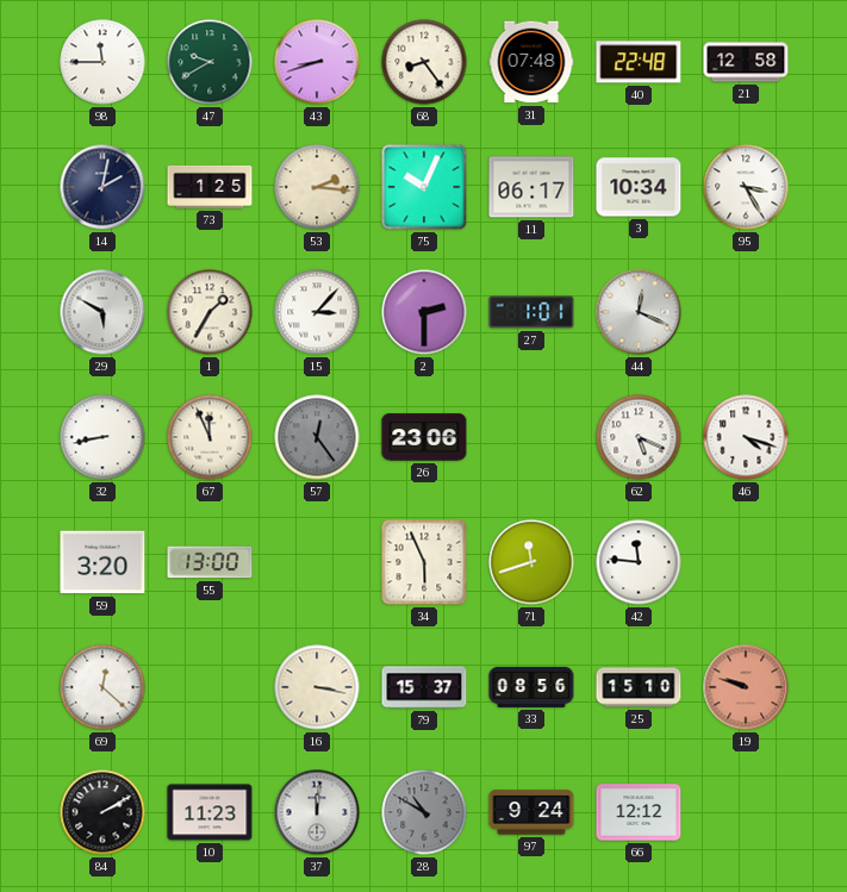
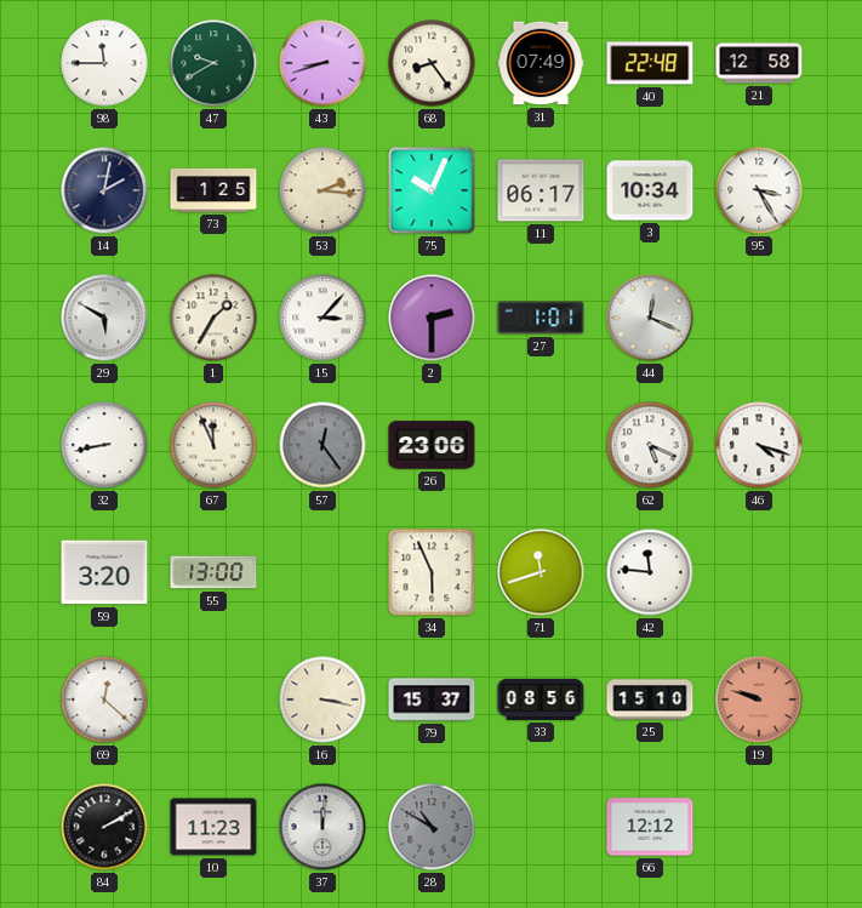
31: 07:48 -> 07:49
97: 9:24 -> none
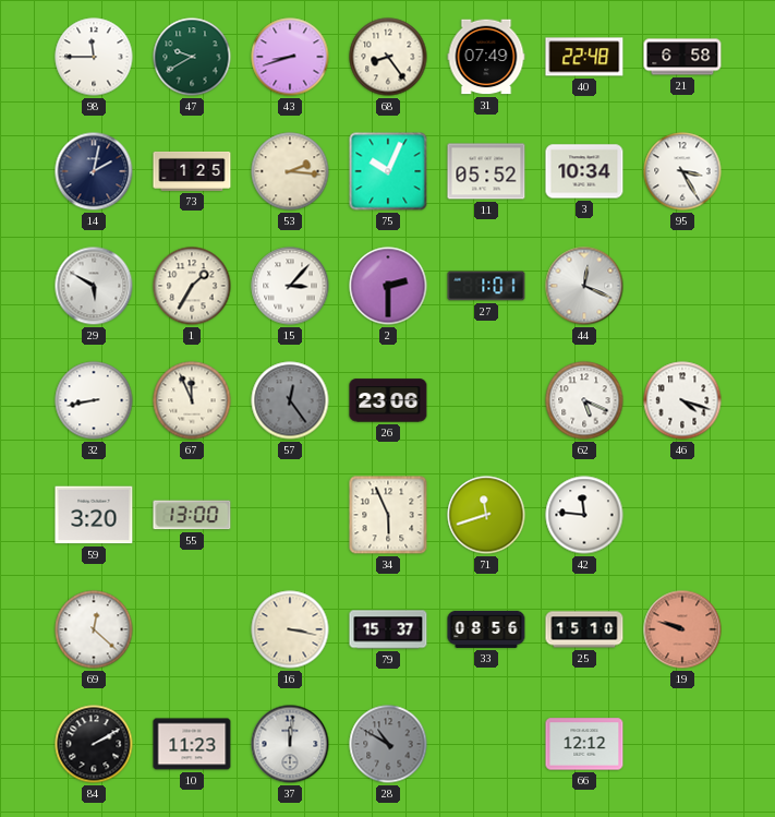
21: 12:58 -> 6:58
11: 06:17 -> 05:52
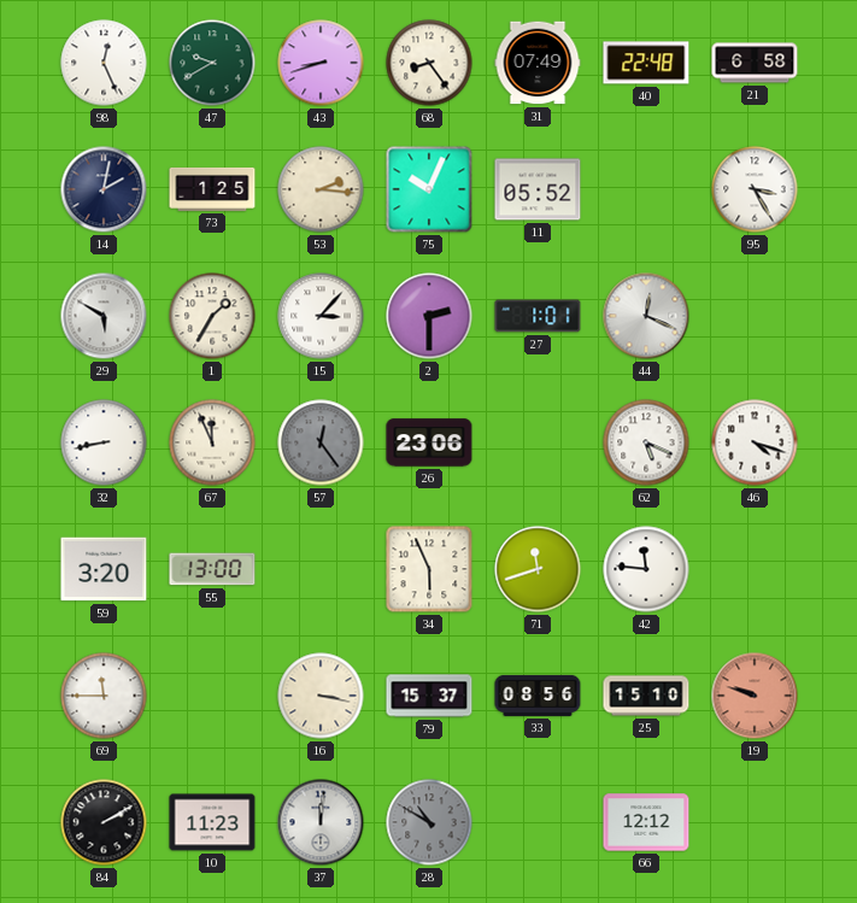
98: 11:45 -> 12:26
3: 10:34 -> none
69: 12:22 -> 11:45
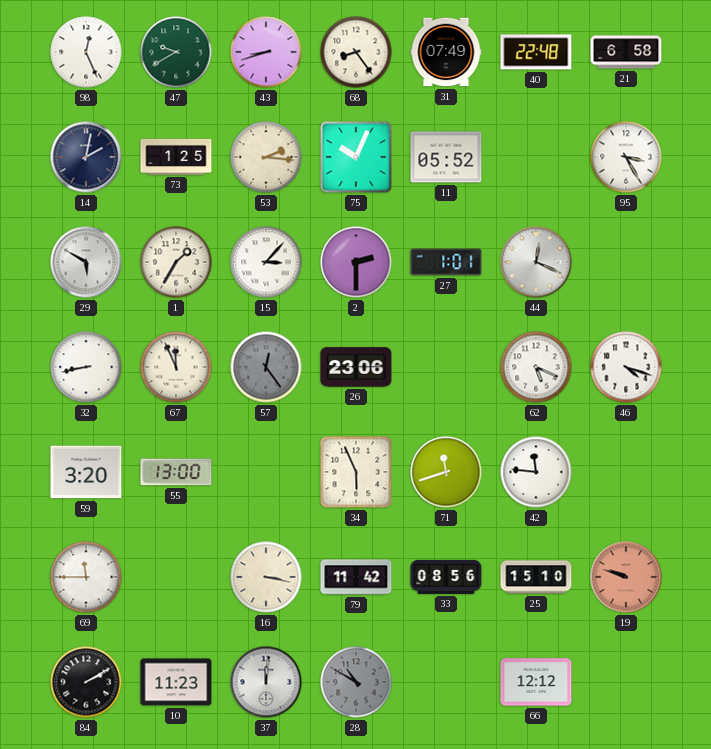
79: 15:37 -> 11:42
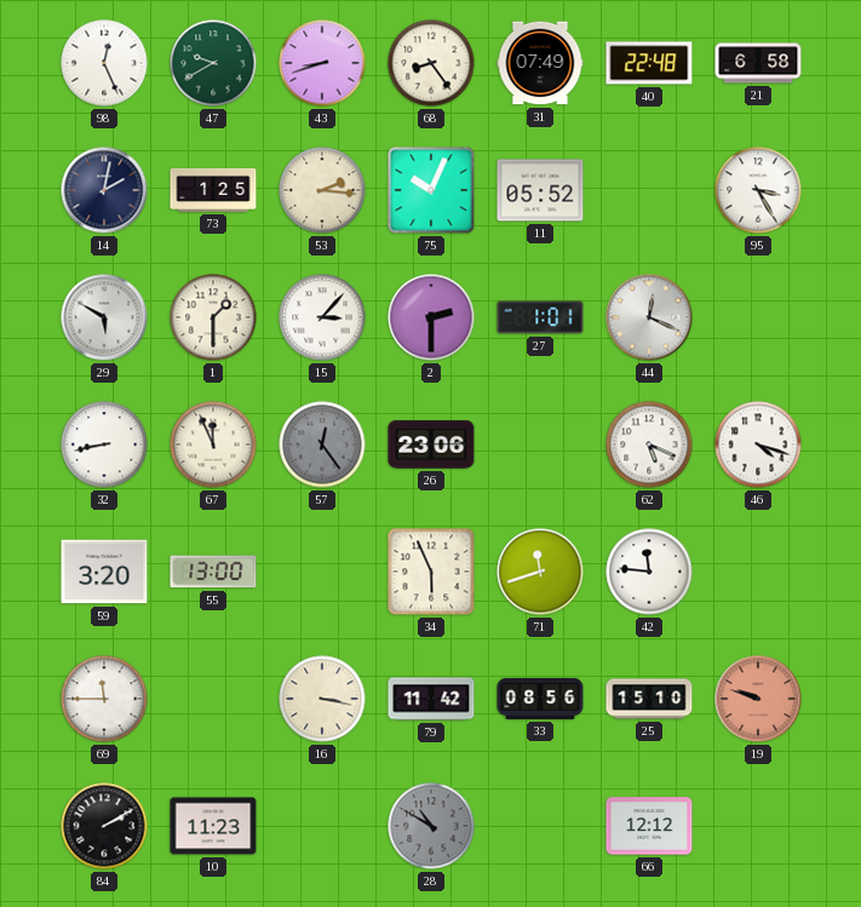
1: 1:35 -> 1:30
37: 12:01 -> none
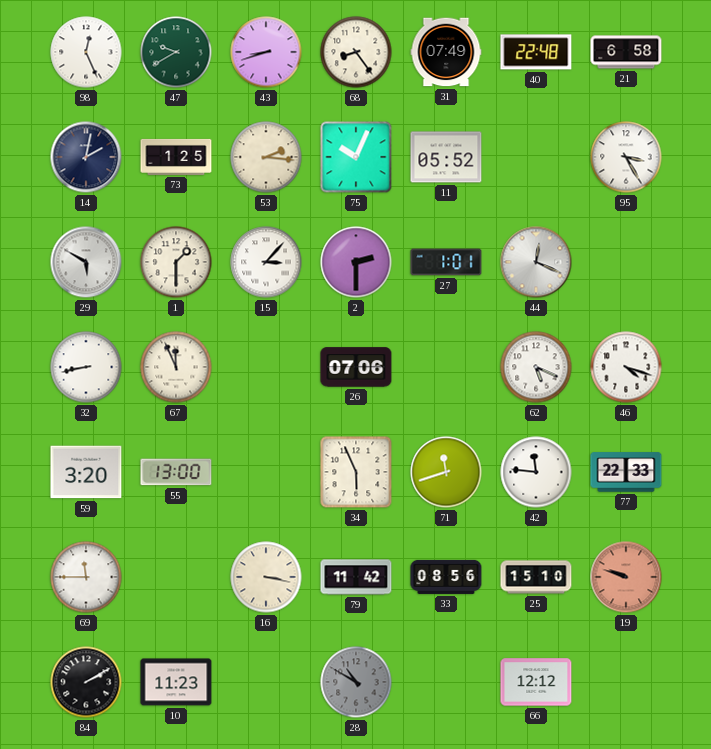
57: 12:24 -> none
26: 23:06 -> 07:06
77: none -> 22:33
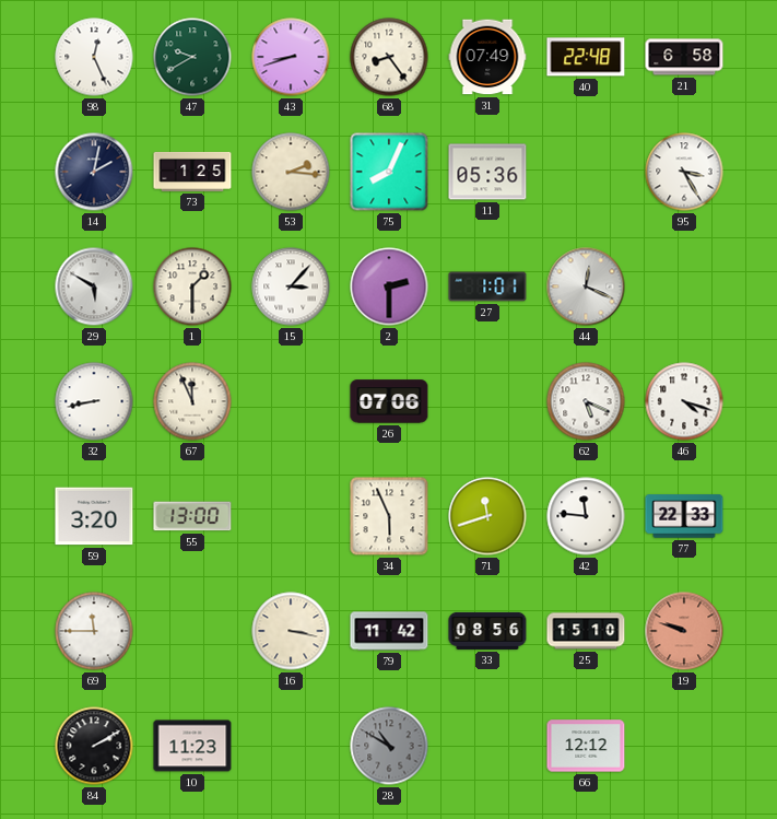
75: 10:04 -> 8:04
11: 05:52 -> 05:36
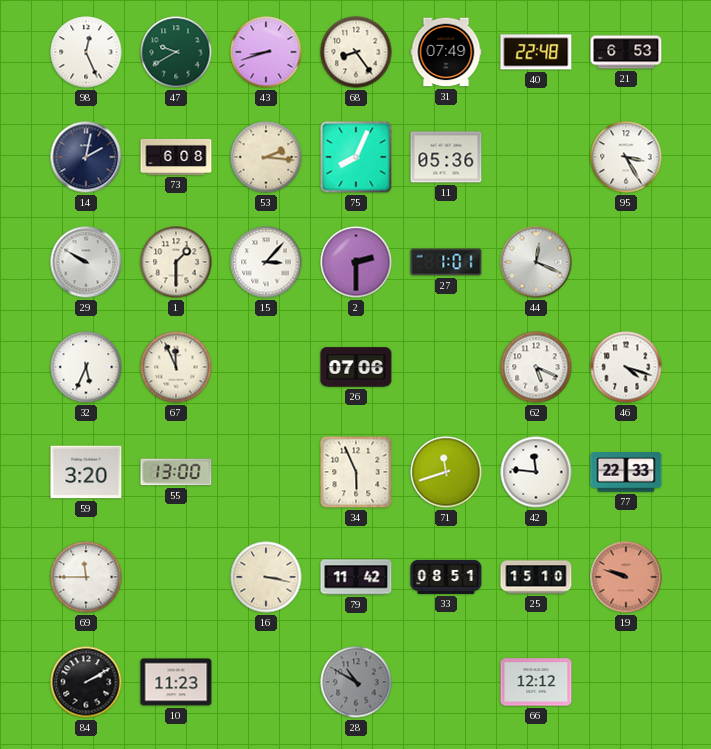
21: 6:58 -> 6:53
73: 1:25 -> 6:08
29: 5:50 -> 9:50
32: 8:43 -> 5:34
33: 08:56 -> 08:51
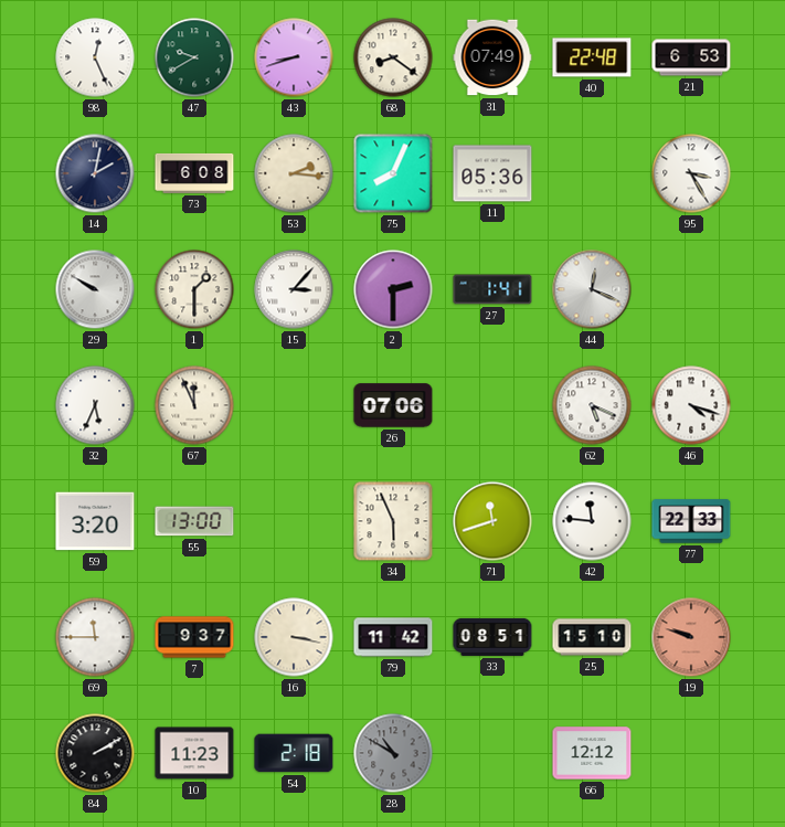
68: 8:24 -> 8:21
27: 1:01 -> 1:41
7: none -> 9:37
54: none -> 2:18
